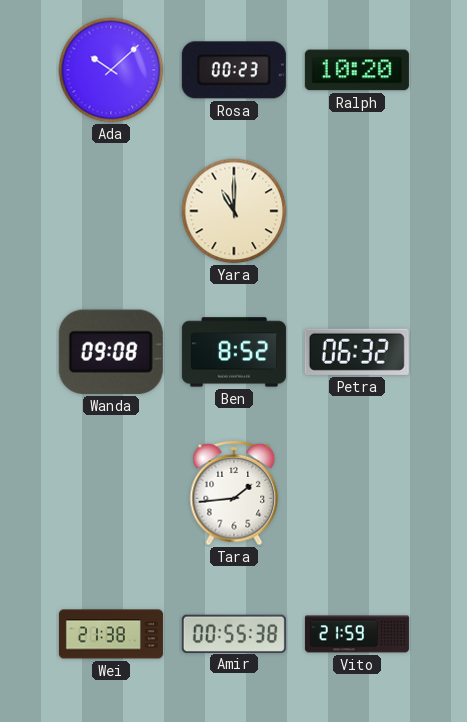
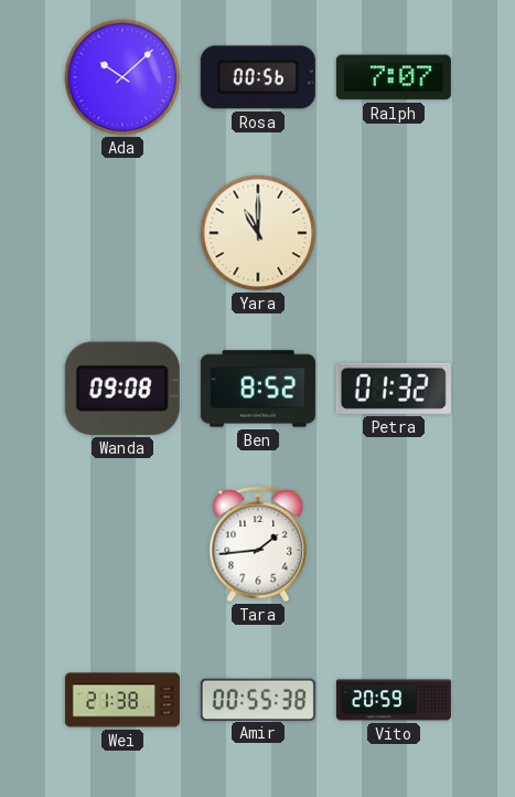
Rosa: 00:23 -> 00:56
Ralph: 10:20 -> 7:07
Petra: 06:32 -> 01:32
Vito: 21:59 -> 20:59
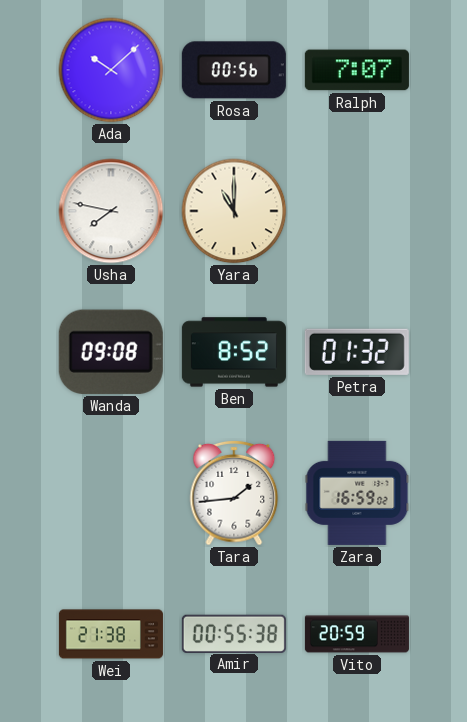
Usha: none -> 7:47
Zara: none -> 16:59
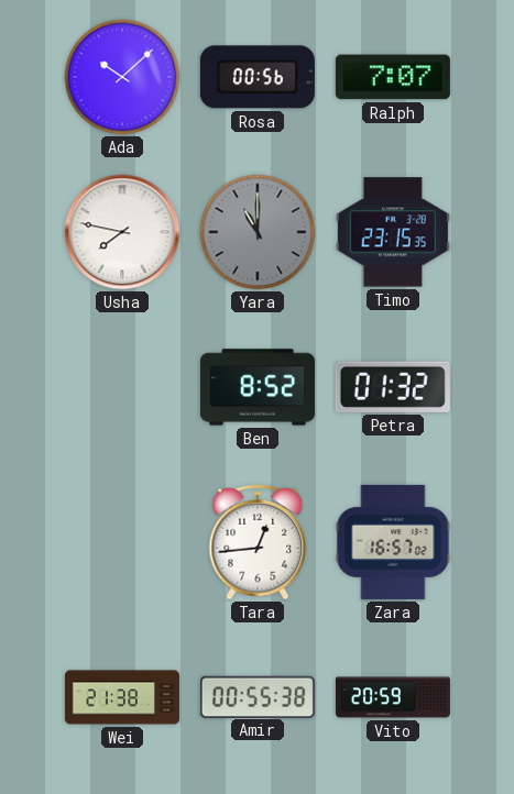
Yara dial: cream -> grey
Timo: none -> 23:15
Wanda: 09:08 -> none
Tara: 1:44 -> 12:44
Zara: 16:59 -> 16:57
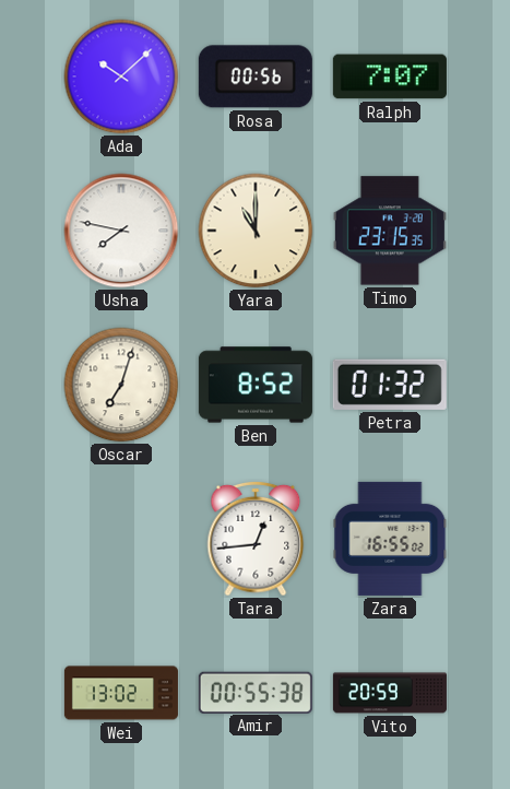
Yara dial: grey -> cream
Oscar: none -> 7:03
Zara: 16:57 -> 16:55
Wei: 21:38 -> 13:02
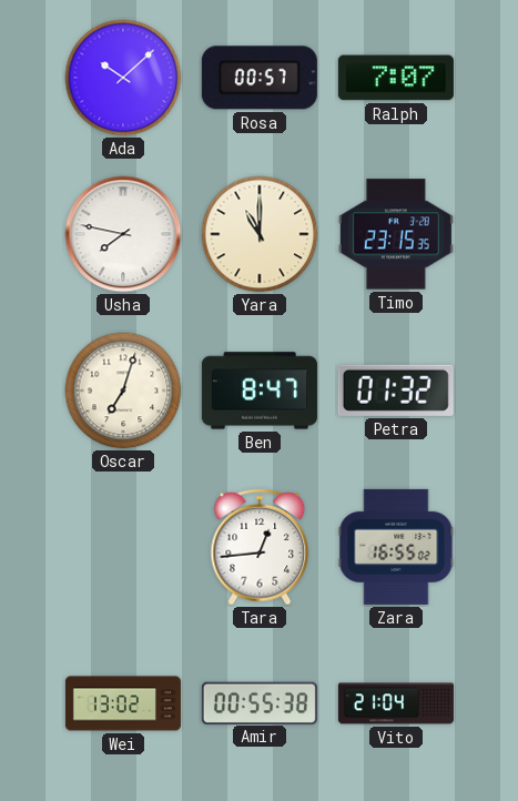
Rosa: 00:56 -> 00:57
Ben: 8:52 -> 8:47
Vito: 20:59 -> 21:04
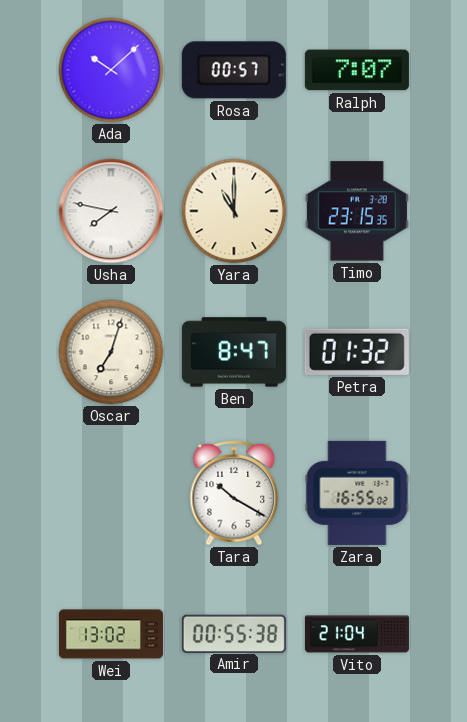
Tara: 12:44 -> 10:20
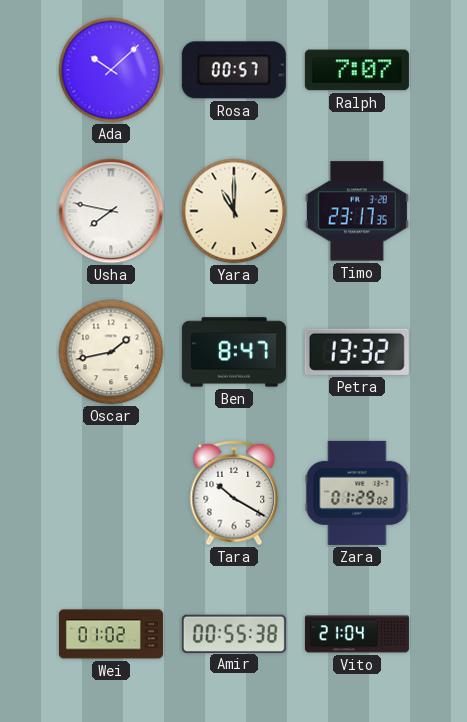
Timo: 23:15 -> 23:17
Oscar: 7:03 -> 1:43
Petra: 01:32 -> 13:32
Zara: 16:55 -> 01:29
Wei: 13:02 -> 01:02
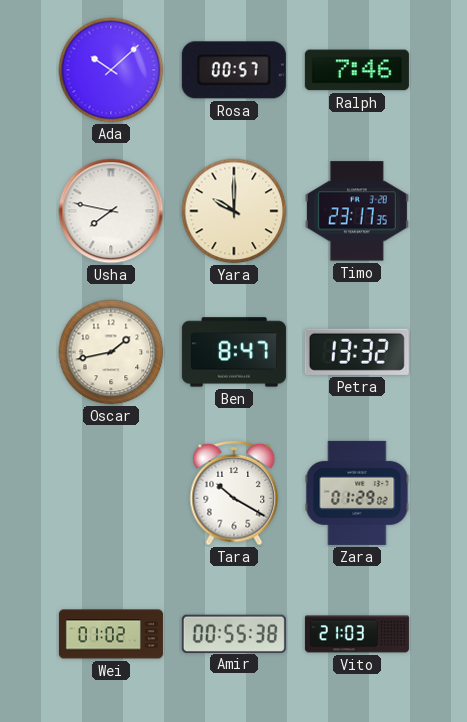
Ralph: 7:07 -> 7:46
Yara: 11:00 -> 10:00
Vito: 21:04 -> 21:03
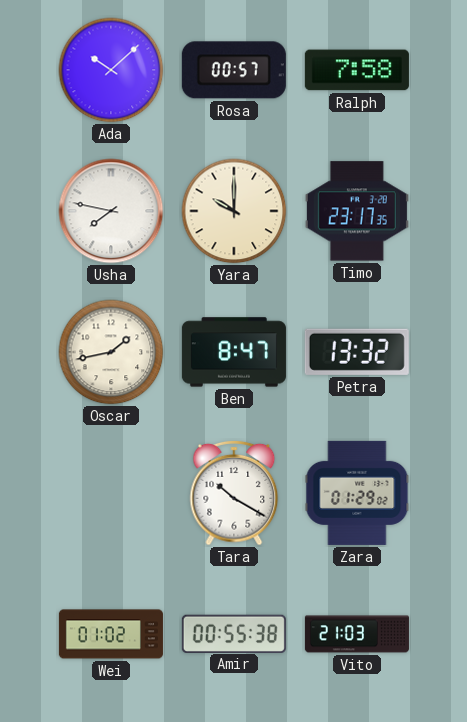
Ralph: 7:46 -> 7:58
